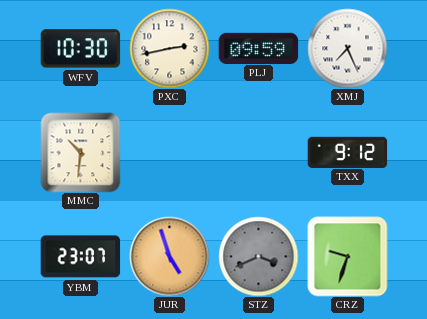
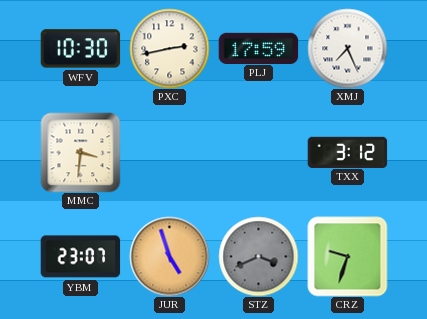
PLJ: 09:59 -> 17:59
MMC: 10:31 -> 3:31
TXX: 9:12 -> 3:12
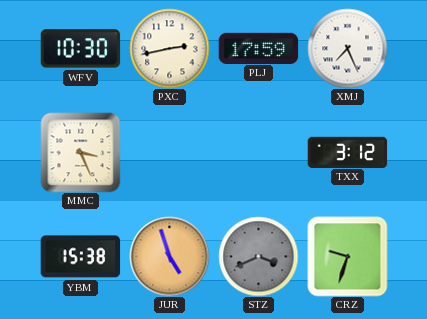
MMC: 3:31 -> 3:26
YBM: 23:07 -> 15:38
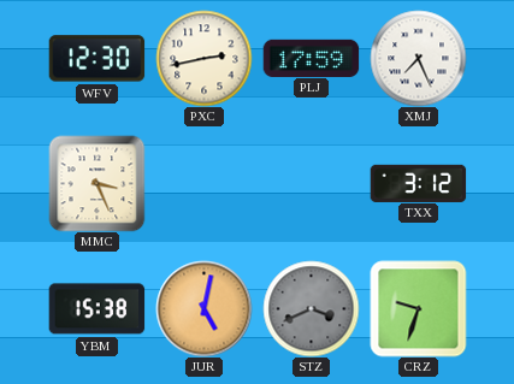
WFV: 10:30 -> 12:30
JUR: 4:57 -> 5:02
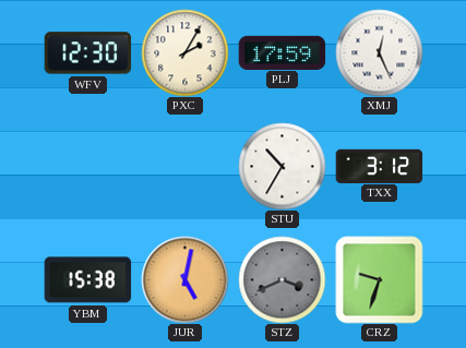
PXC: 2:43 -> 2:05
XMJ: 7:26 -> 12:26
MMC: 3:26 -> none
STU: none -> 10:35
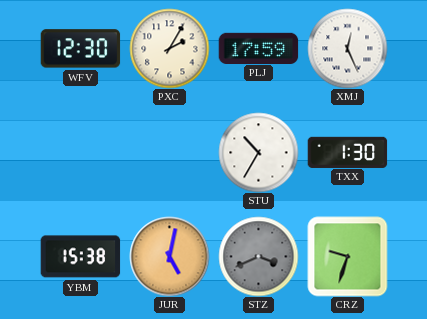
TXX: 3:12 -> 1:30
